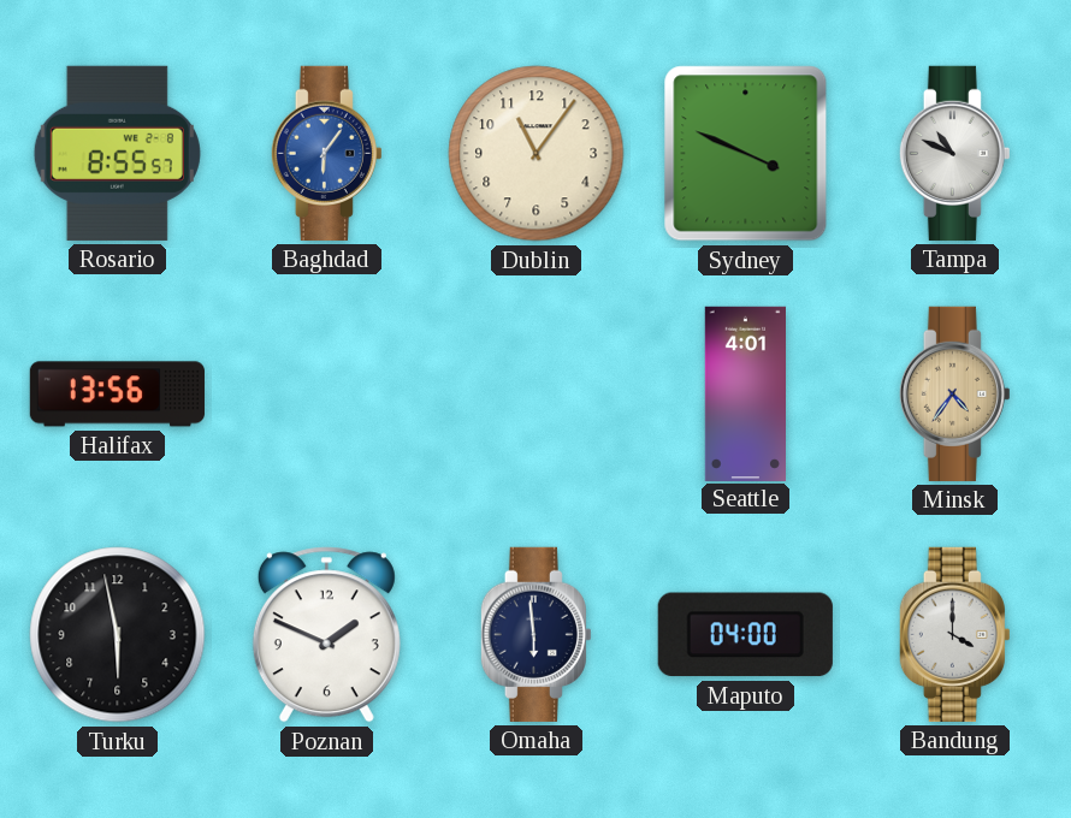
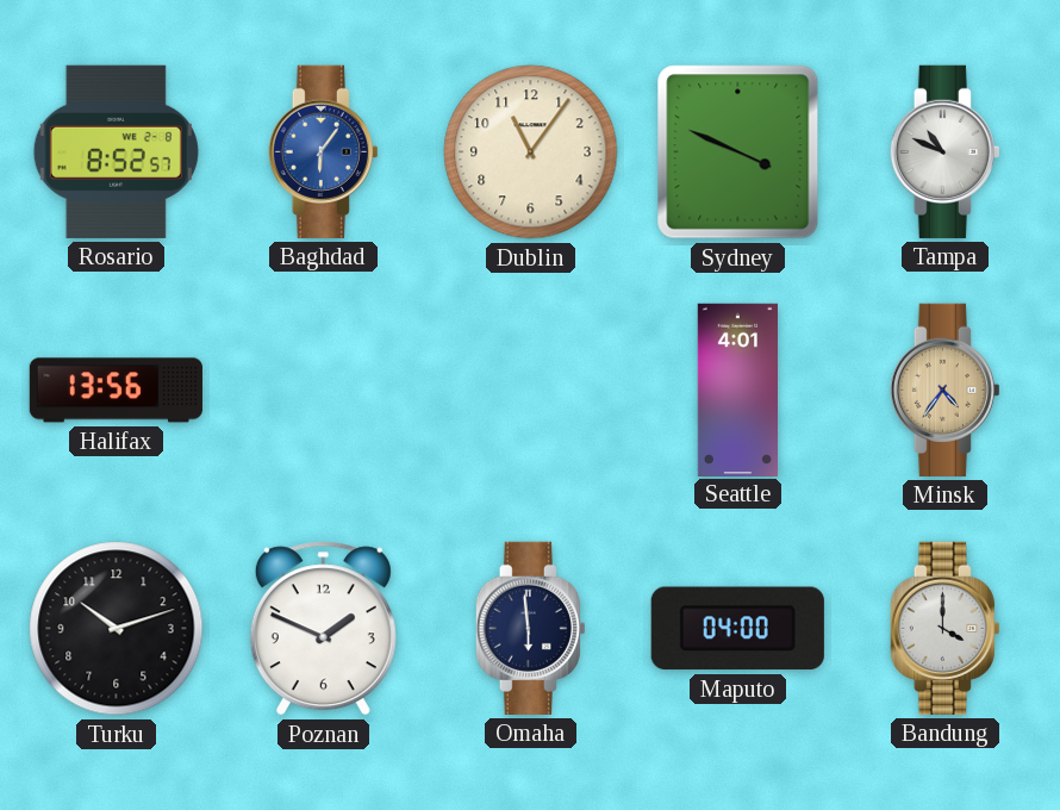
Rosario: 8:55 -> 8:52
Turku: 5:58 -> 10:12
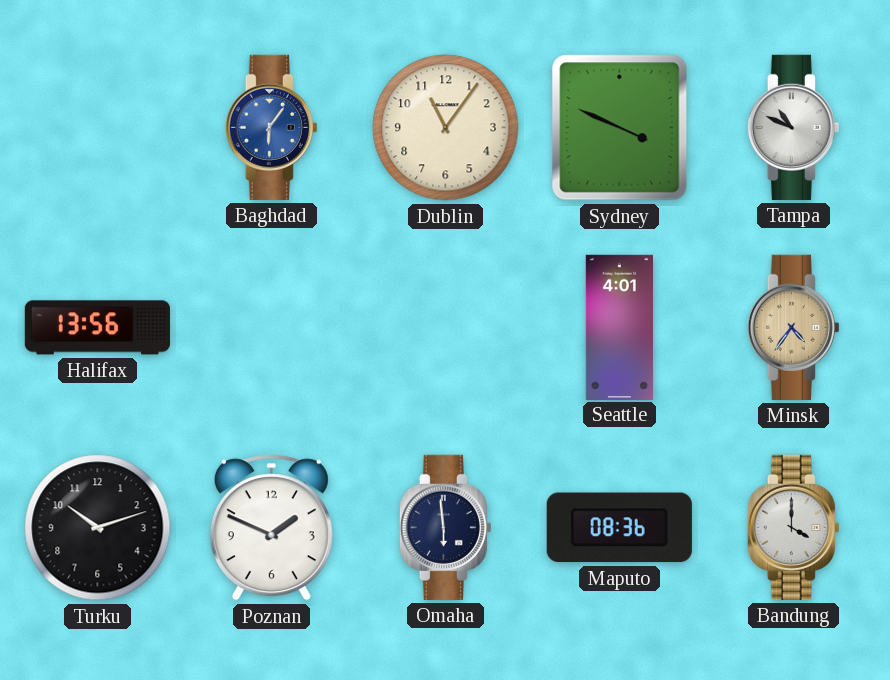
Rosario: 8:52 -> none
Maputo: 04:00 -> 08:36
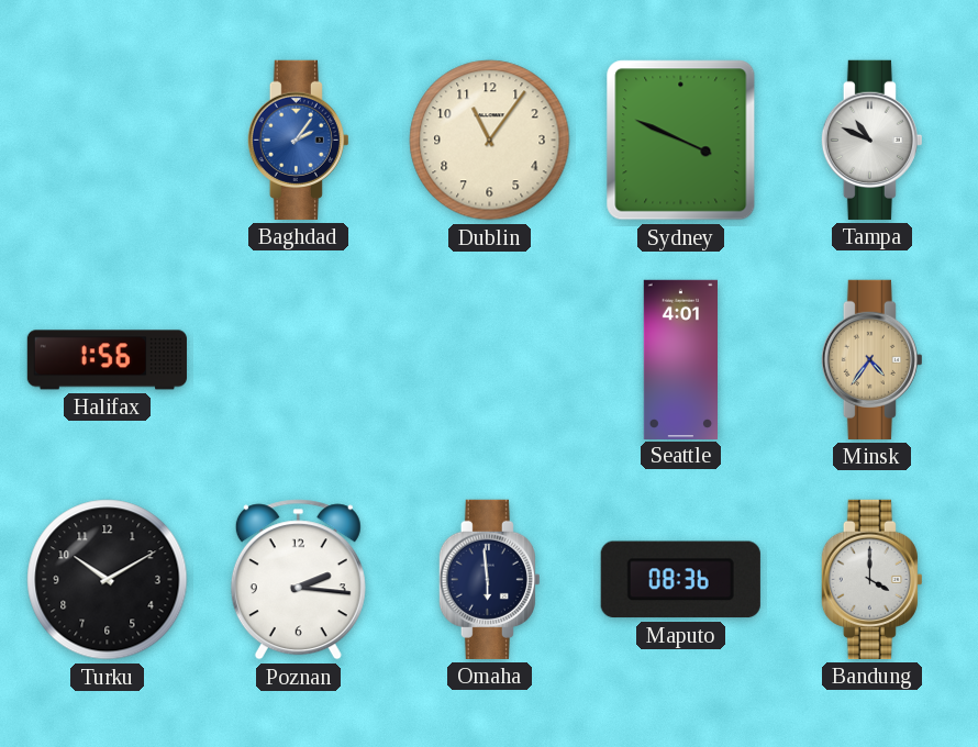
Baghdad: 6:06 -> 2:06
Halifax: 13:56 -> 1:56
Turku: 10:12 -> 10:10
Poznan: 1:49 -> 2:16
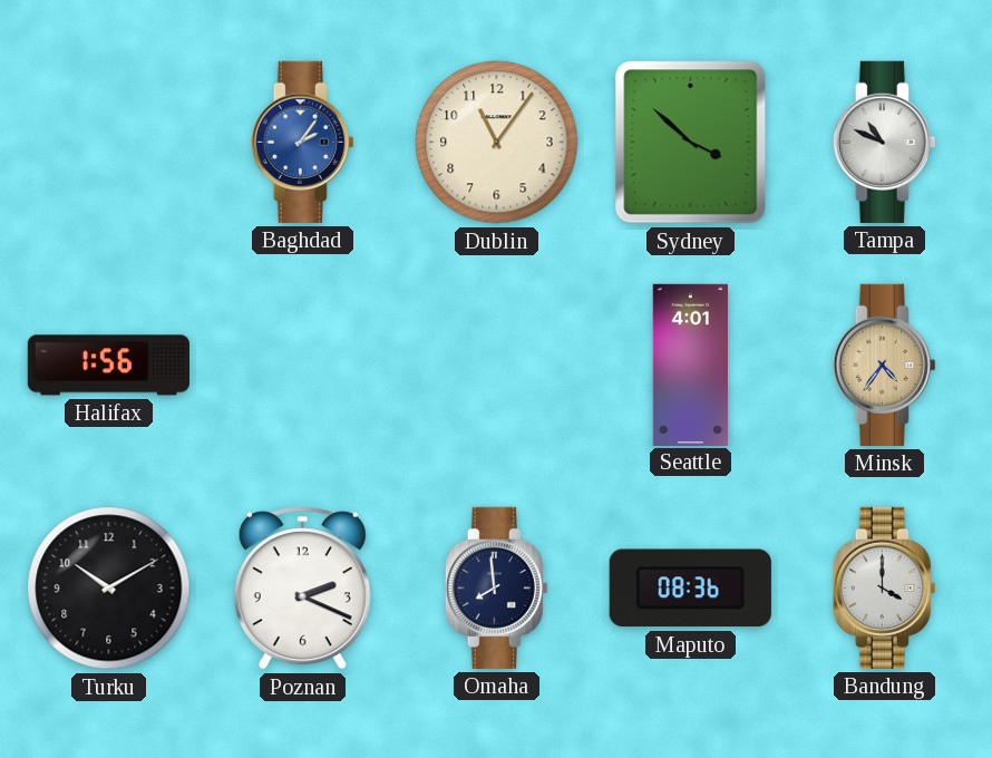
Sydney: 3:49 -> 3:52
Poznan: 2:16 -> 2:19
Omaha: 5:59 -> 7:59
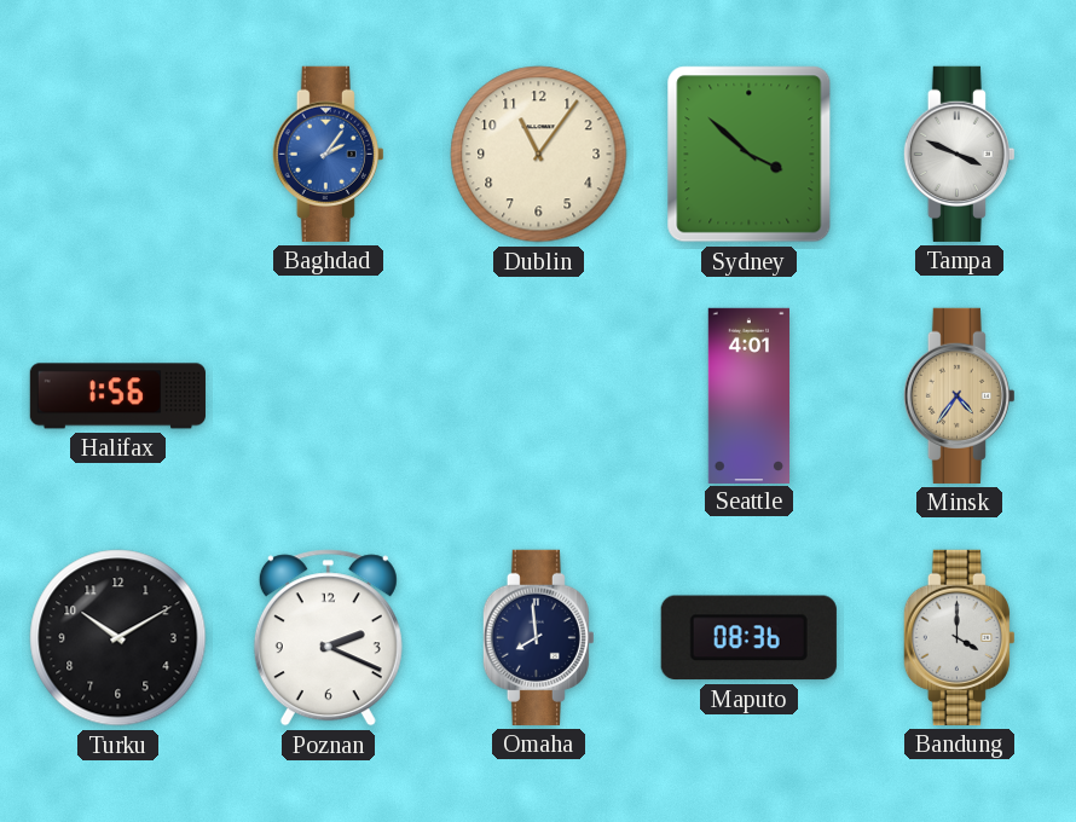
Tampa: 10:49 -> 3:49
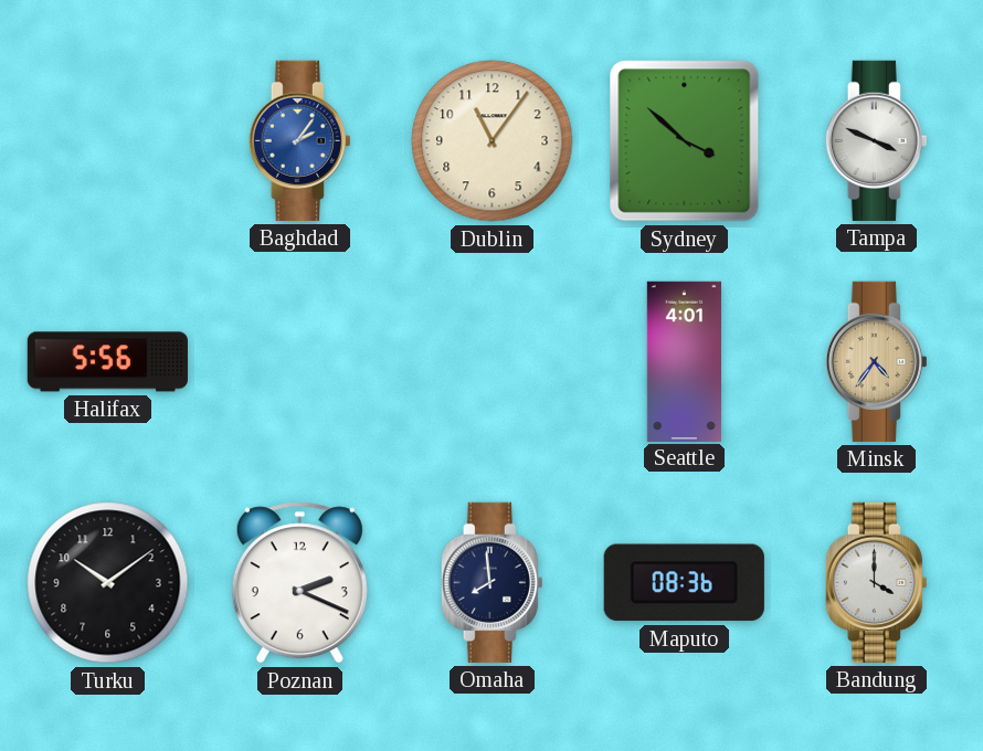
Halifax: 1:56 -> 5:56
Turku: 10:10 -> 10:09
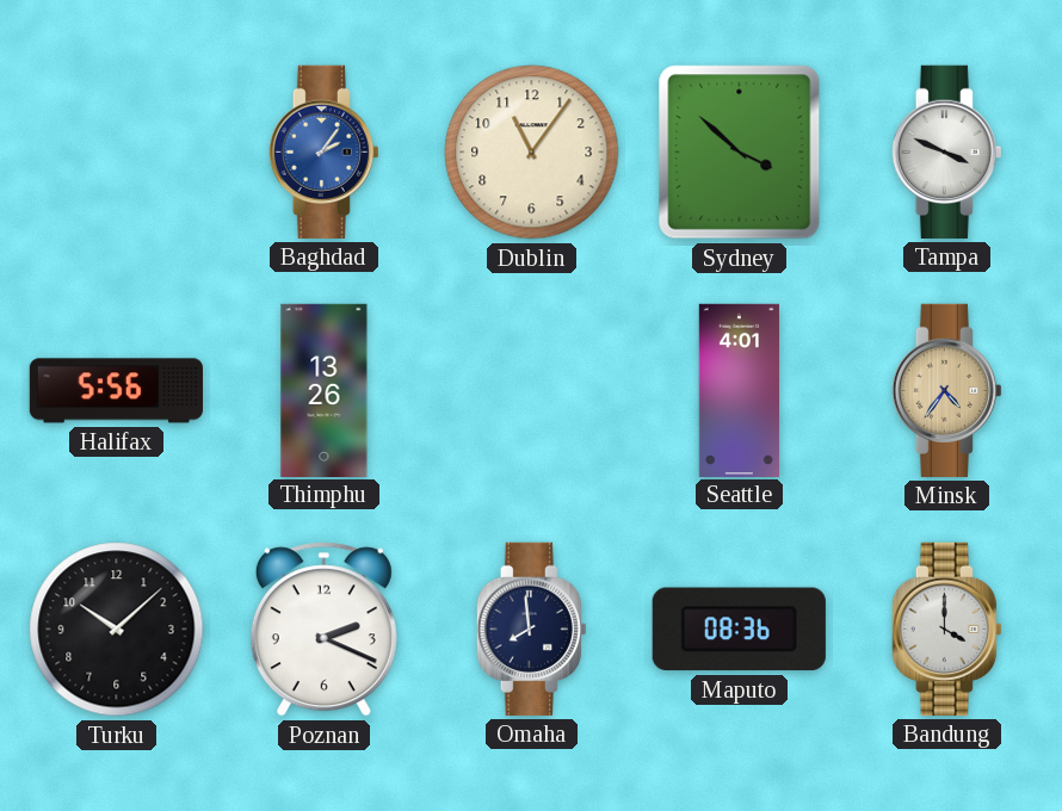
Thimphu: none -> 13:26
Turku: 10:09 -> 10:08
